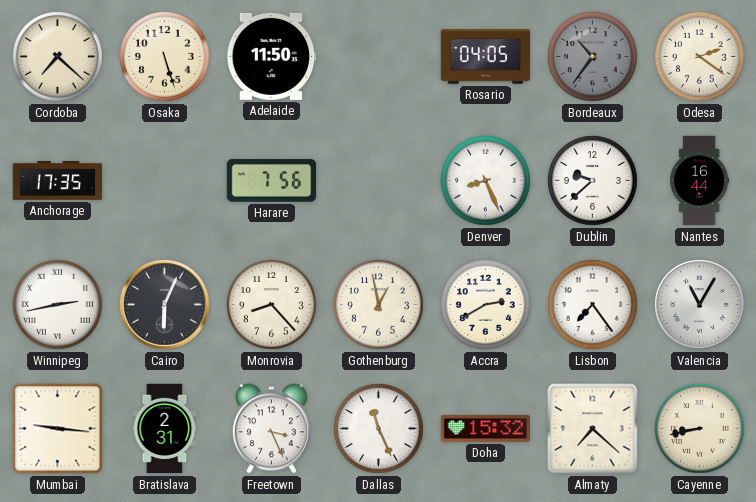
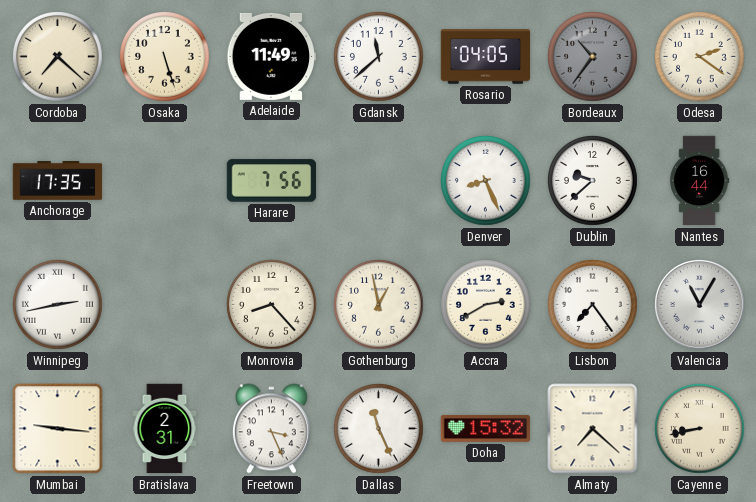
Adelaide: 11:50 -> 11:49
Gdansk: none -> 11:38
Cairo: 6:04 -> none
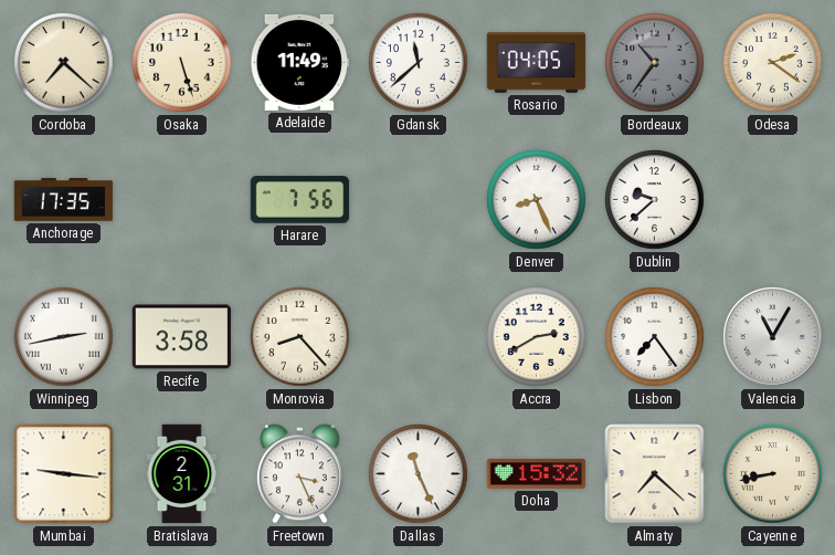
Nantes: 16:44 -> none
Recife: none -> 3:58
Gothenburg: 12:58 -> none
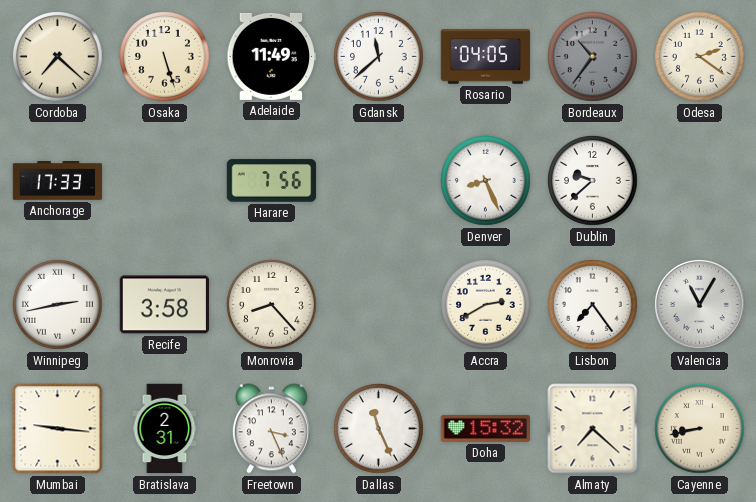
Anchorage: 17:35 -> 17:33
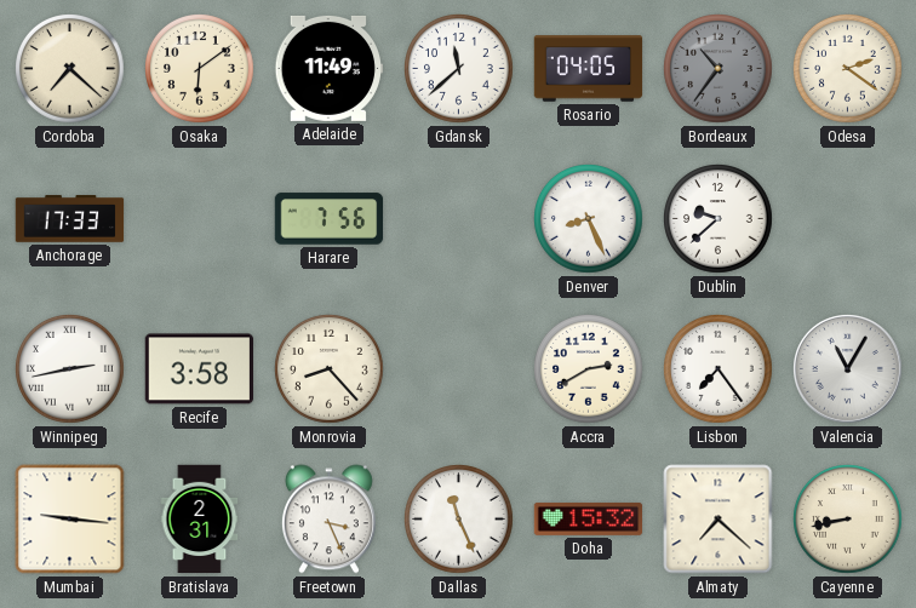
Osaka: 5:27 -> 6:09
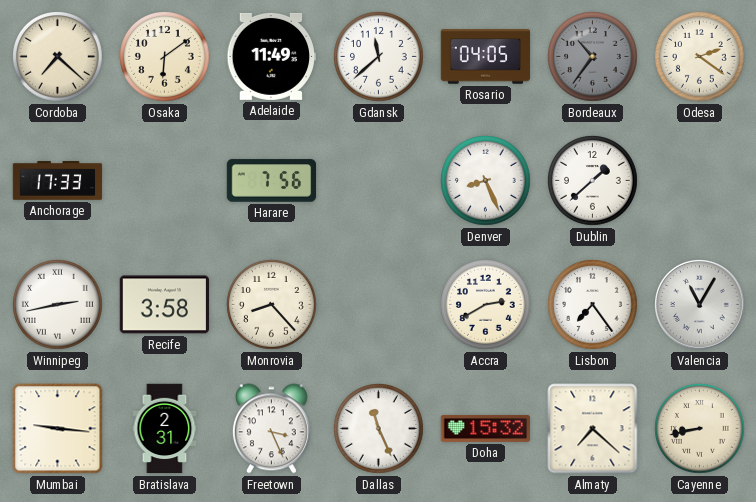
Dublin: 9:38 -> 1:38
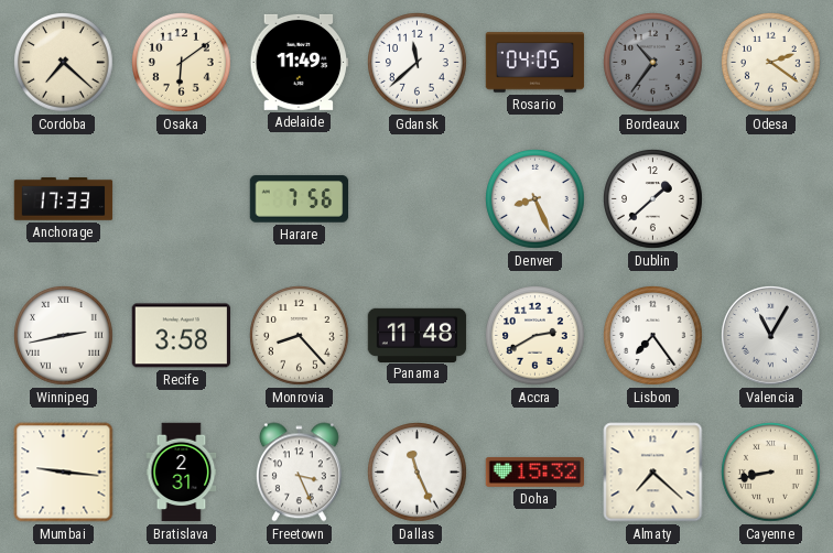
Panama: none -> 11:48
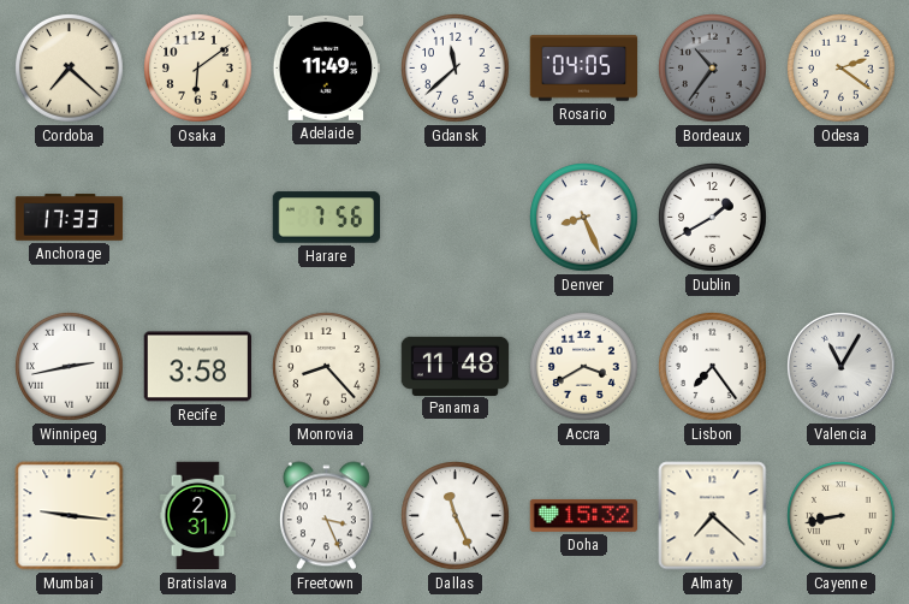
Dublin: 1:38 -> 1:40
Accra: 2:40 -> 3:40
